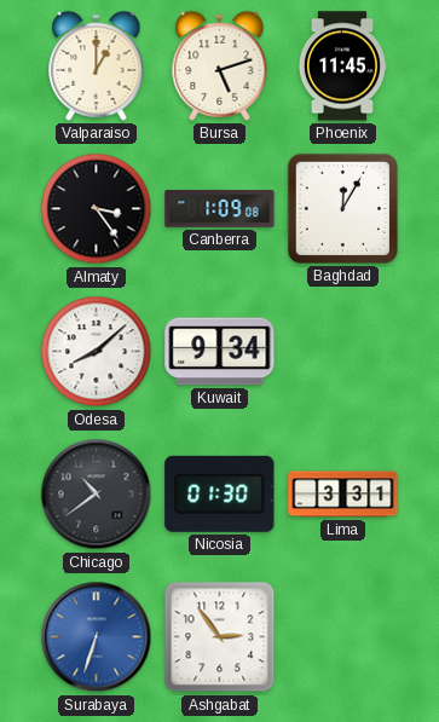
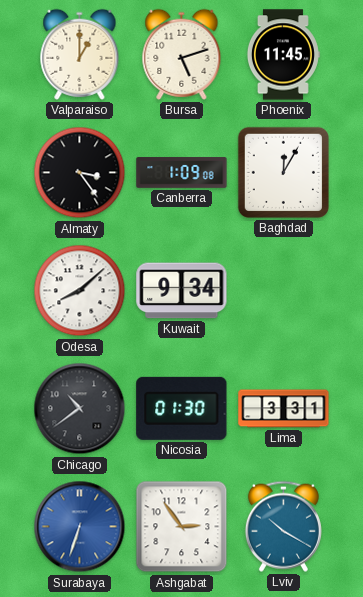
Lviv: none -> 10:20
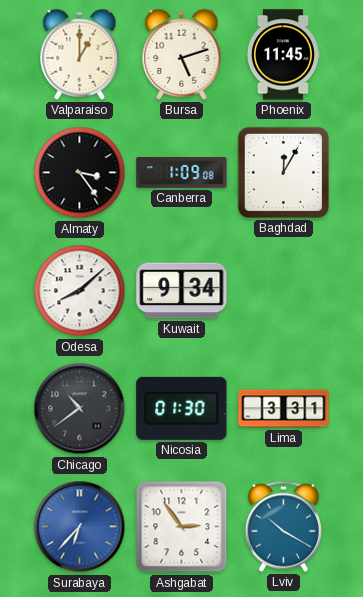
Surabaya: 6:33 -> 6:37
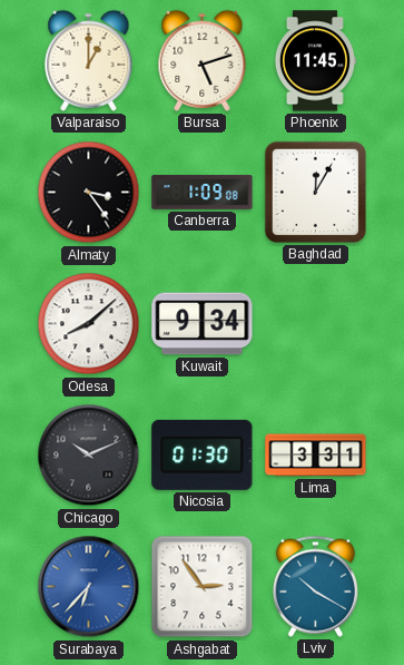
Chicago: 10:39 -> 10:11
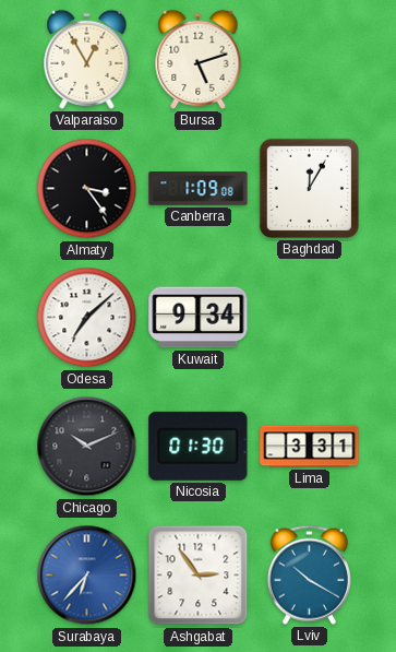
Valparaiso: 1:00 -> 12:55
Phoenix: 11:45 -> none
Odesa: 8:08 -> 7:08
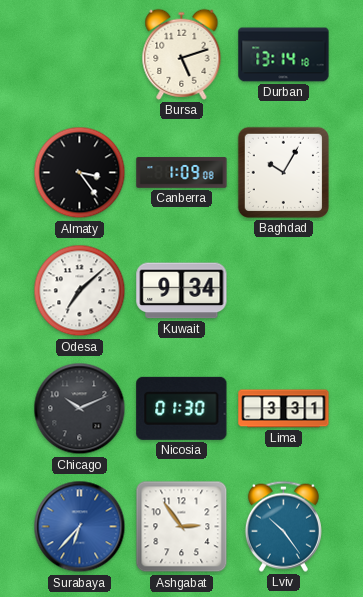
Valparaiso: 12:55 -> none
Durban: none -> 13:14
Baghdad: 12:05 -> 10:05
Lviv: 10:20 -> 10:24
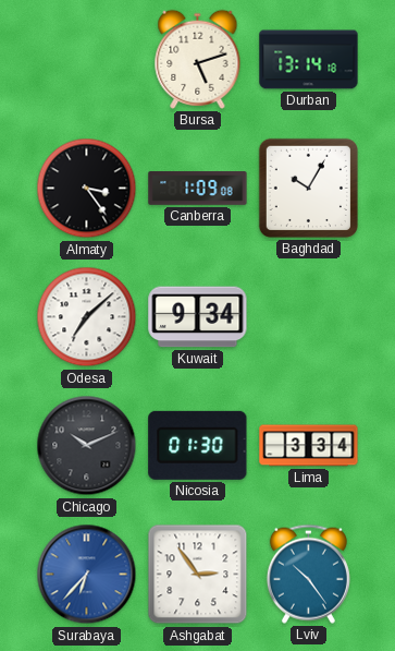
Lima: 3:31 -> 3:34
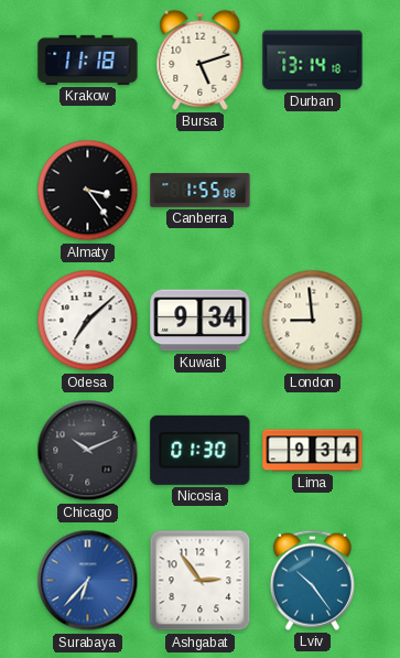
Krakow: none -> 11:18
Canberra: 1:09 -> 1:55
Baghdad: 10:05 -> none
London: none -> 8:59
Lima: 3:34 -> 9:34
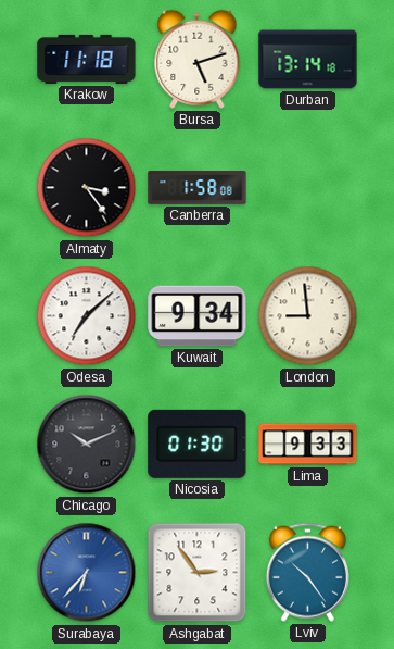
Canberra: 1:55 -> 1:58
Lima: 9:34 -> 9:33
